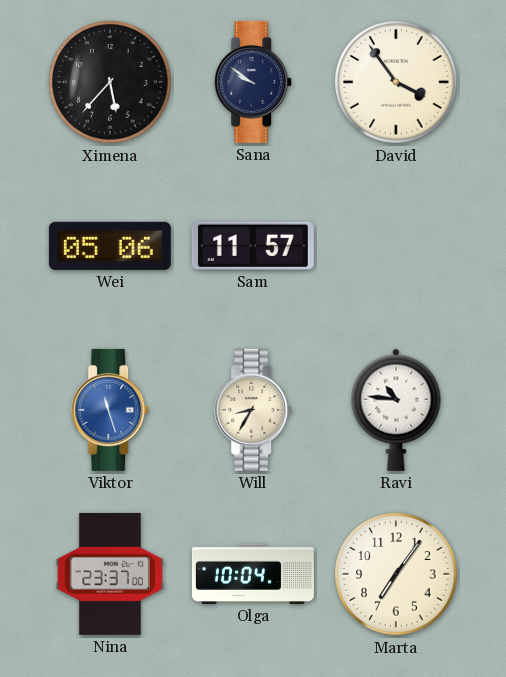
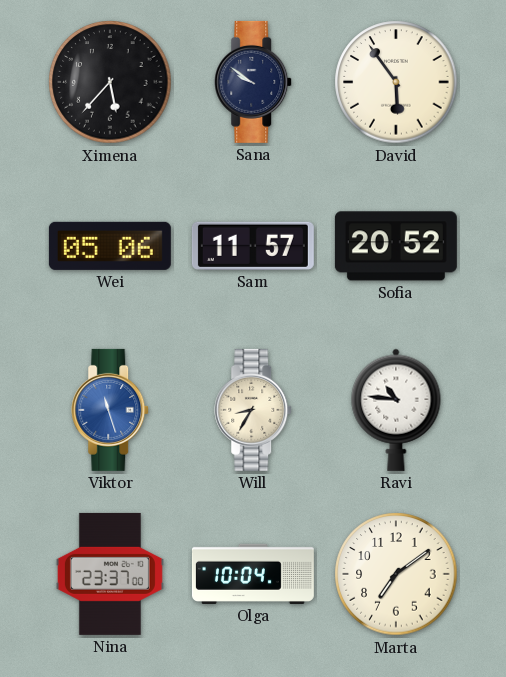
David: 3:54 -> 5:54
Sofia: none -> 20:52
Marta: 7:06 -> 7:09
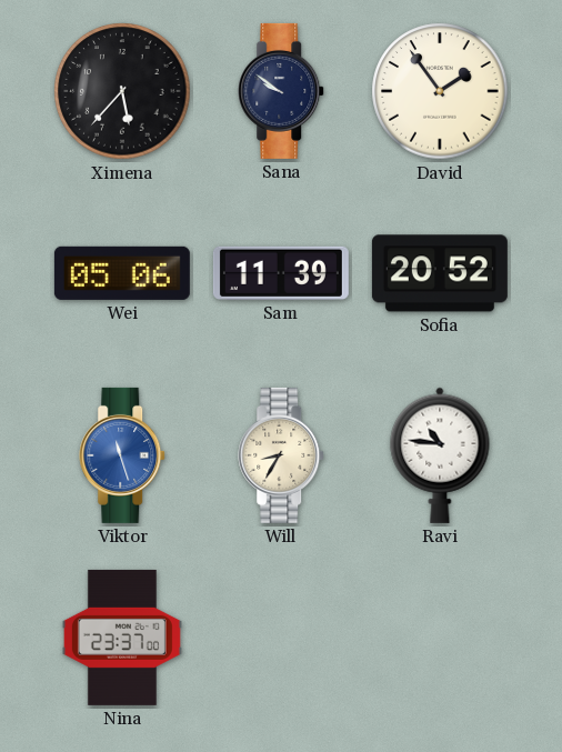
David: 5:54 -> 1:54
Sam: 11:57 -> 11:39
Olga: 10:04 -> none
Marta: 7:09 -> none
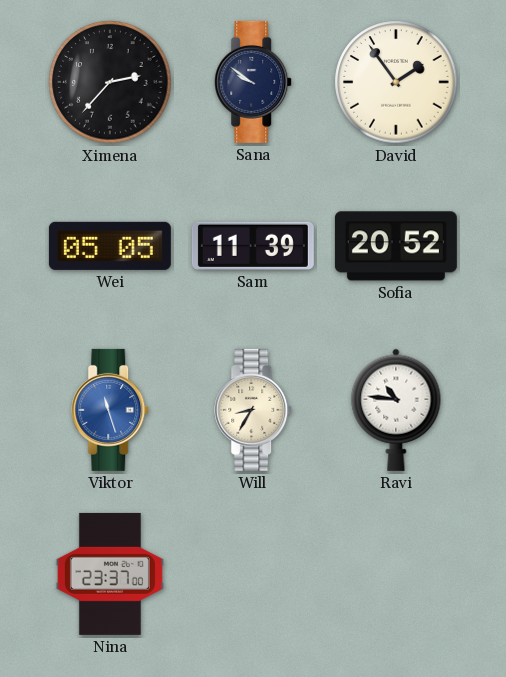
Ximena: 5:37 -> 2:37
Wei: 05:06 -> 05:05
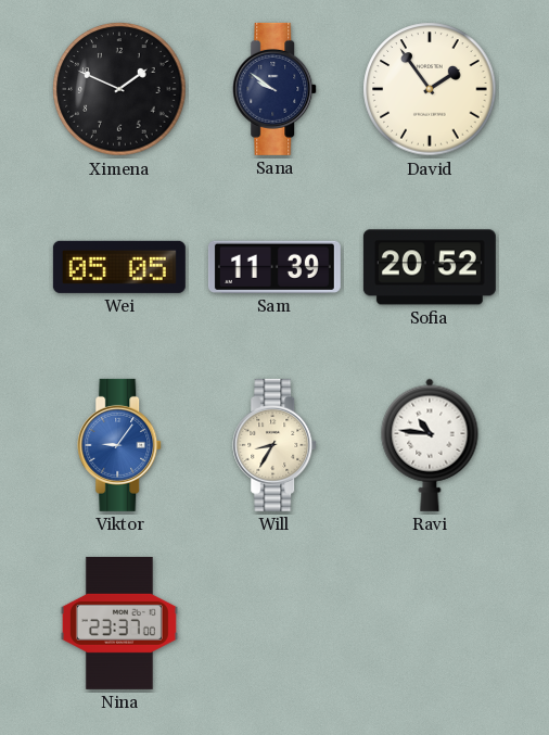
Ximena: 2:37 -> 1:49
Viktor: 11:27 -> 9:06
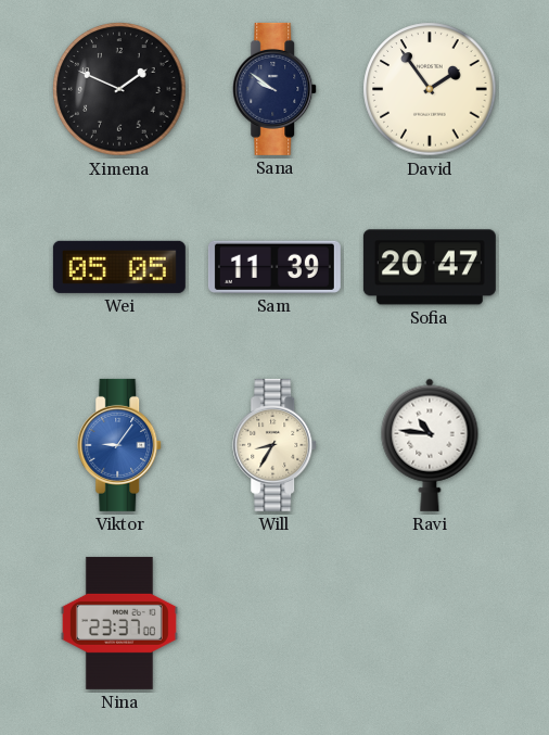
Sofia: 20:52 -> 20:47
